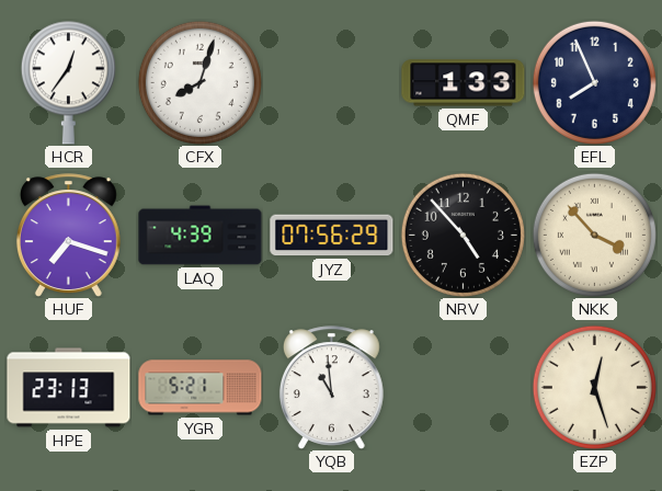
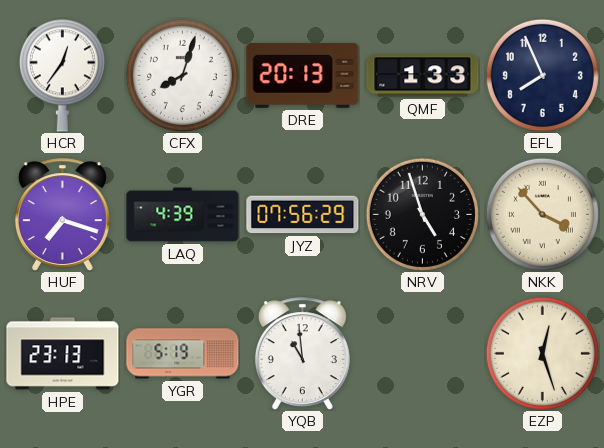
DRE: none -> 20:13
NRV: 4:53 -> 4:57
YGR: 5:21 -> 5:19
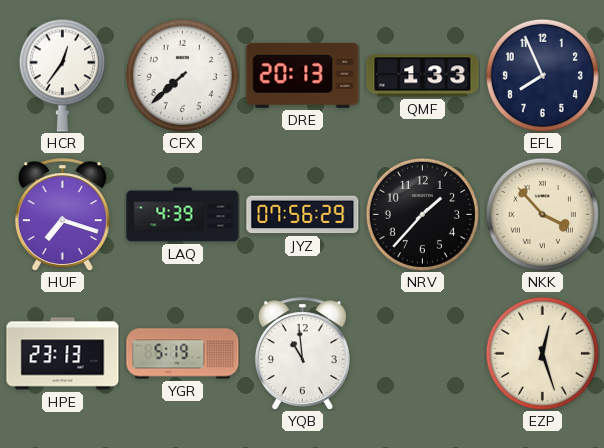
CFX: 8:03 -> 7:38
NRV: 4:57 -> 1:37
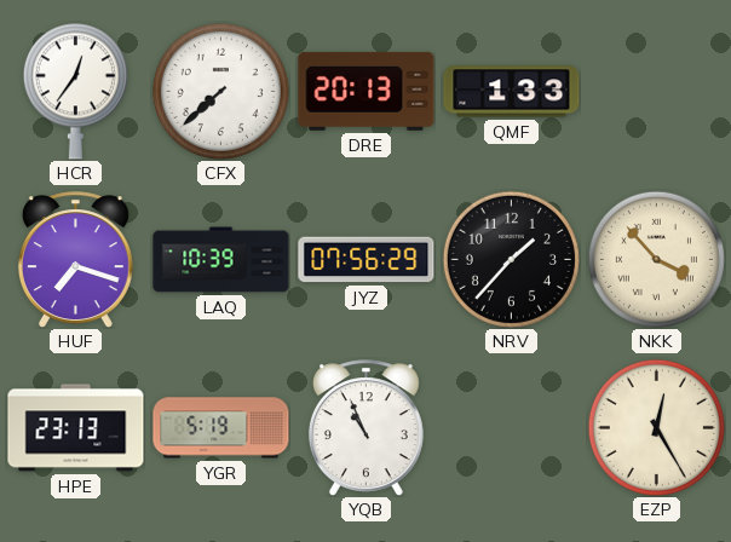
EFL: 7:56 -> none
LAQ: 4:39 -> 10:39
YQB: 10:59 -> 10:56
EZP: 12:27 -> 12:25
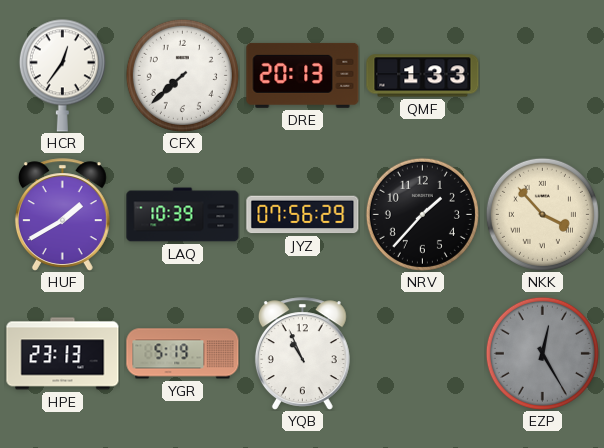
HUF: 7:18 -> 1:40
EZP dial: cream -> grey
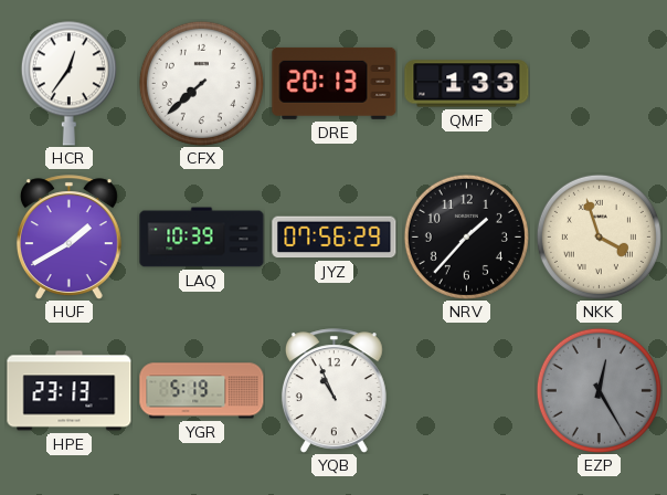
NKK: 3:53 -> 3:57
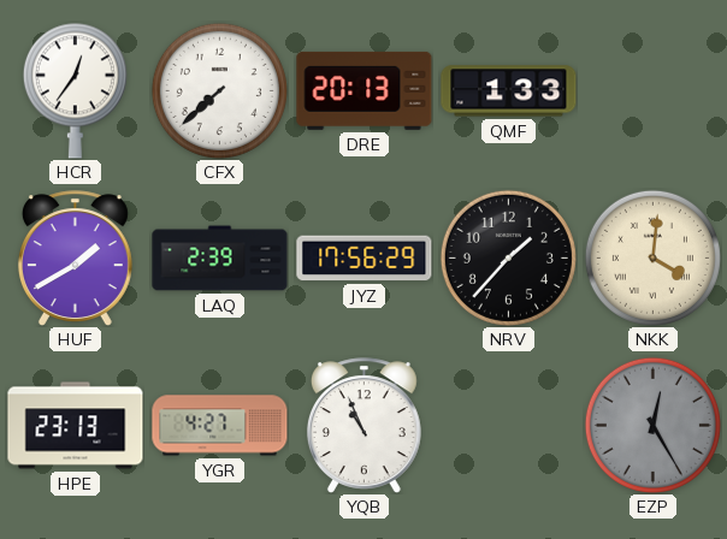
LAQ: 10:39 -> 2:39
JYZ: 07:56 -> 17:56
NKK: 3:57 -> 4:01
YGR: 5:19 -> 4:27
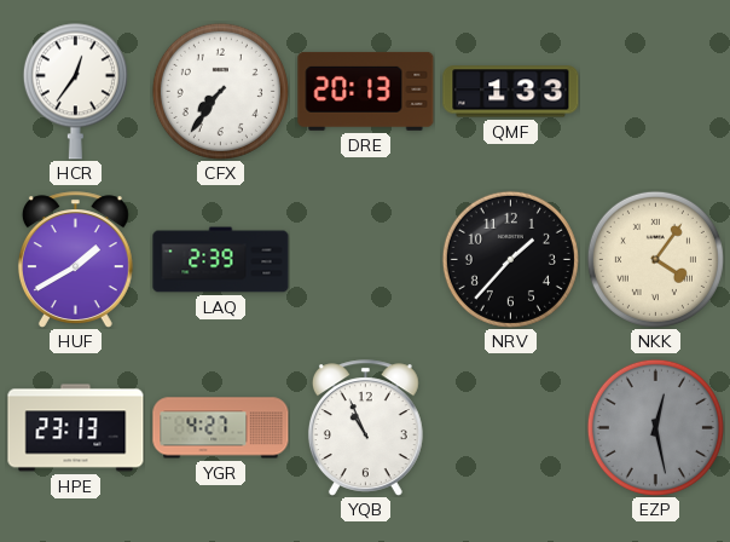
CFX: 7:38 -> 7:36
JYZ: 17:56 -> none
NKK: 4:01 -> 4:06
EZP: 12:25 -> 12:28
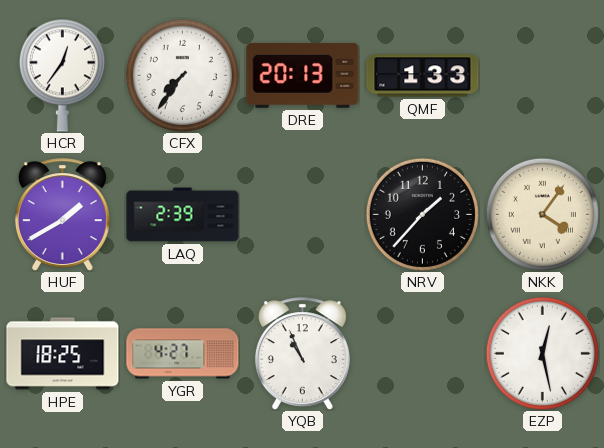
HPE: 23:13 -> 18:25
EZP dial: grey -> white
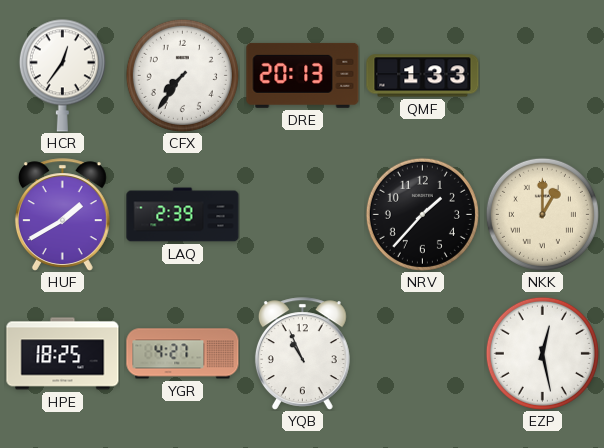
NKK: 4:06 -> 1:00
